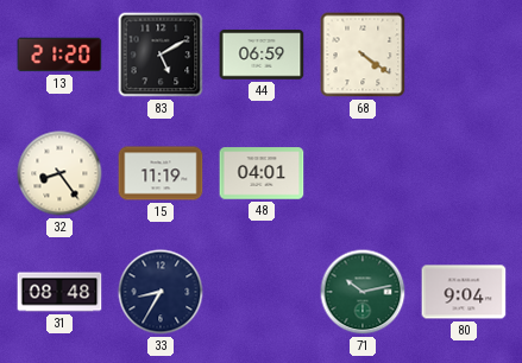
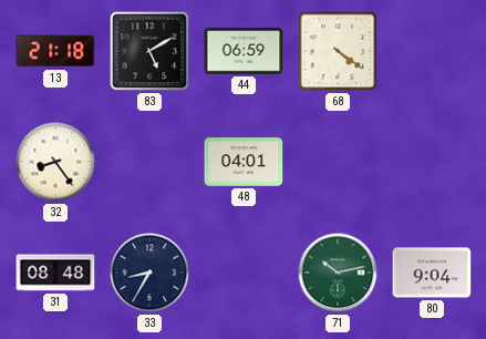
13: 21:20 -> 21:18
15: 11:19 -> none
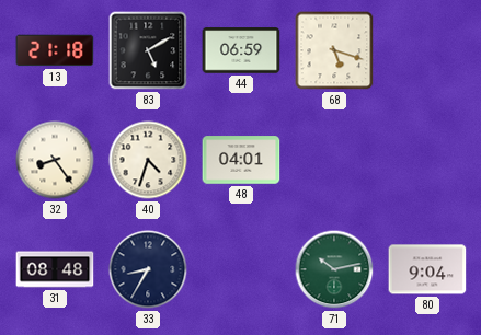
68: 4:21 -> 5:18
40: none -> 4:33
